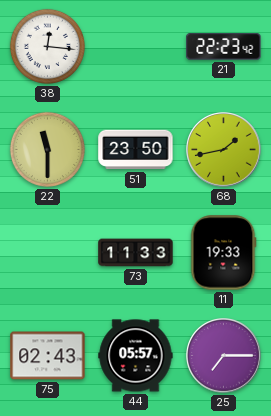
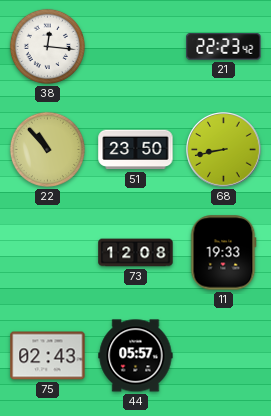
22: 11:30 -> 10:53
68: 1:43 -> 8:43
73: 11:33 -> 12:08
25: 7:15 -> none
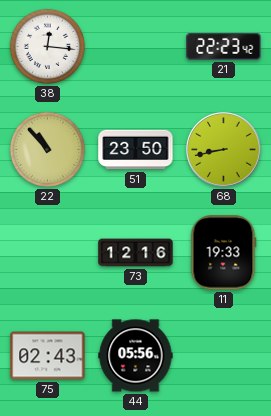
73: 12:08 -> 12:16
44: 05:57 -> 05:56
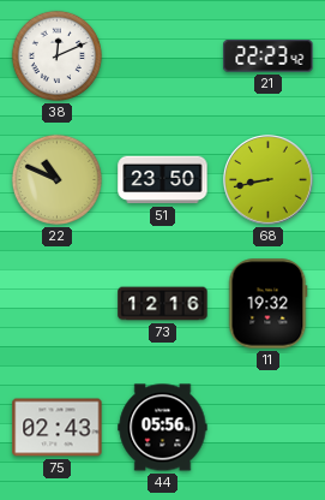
38: 12:16 -> 12:11
22: 10:53 -> 10:49
11: 19:33 -> 19:32
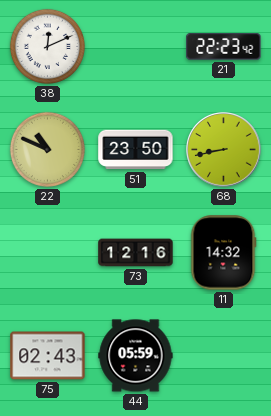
11: 19:32 -> 14:32
44: 05:56 -> 05:59
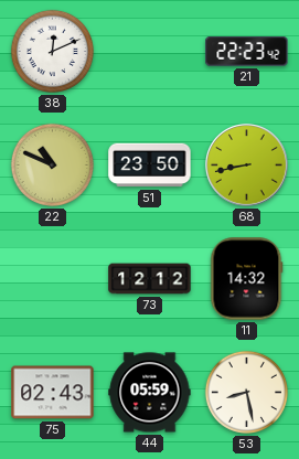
73: 12:16 -> 12:12
53: none -> 8:28
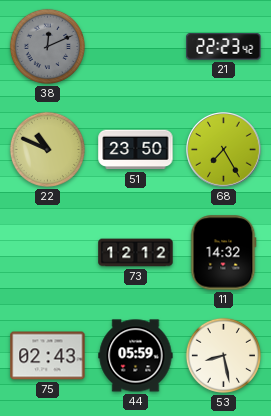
38 dial: white -> grey
68: 8:43 -> 7:25
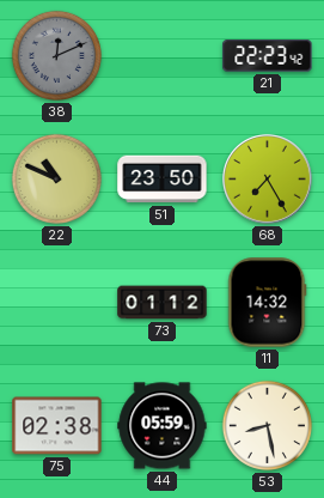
73: 12:12 -> 01:12
75: 02:43 -> 02:38
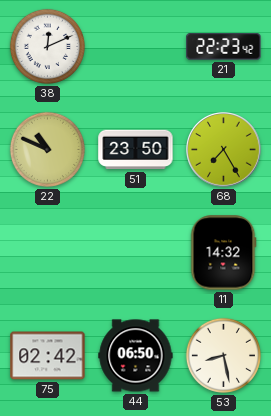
38 dial: grey -> white
73: 01:12 -> none
75: 02:38 -> 02:42
44: 05:59 -> 06:50
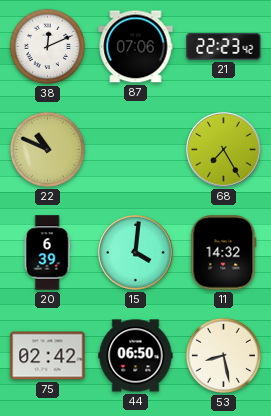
87: none -> 07:06
51: 23:50 -> none
20: none -> 6:39
15: none -> 4:01
